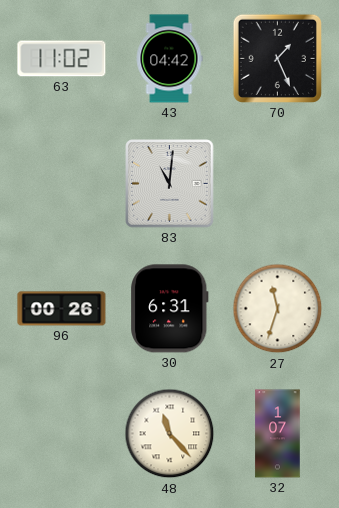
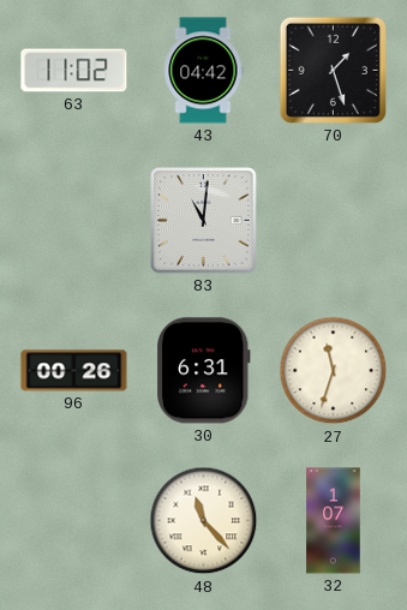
70: 1:26 -> 1:27
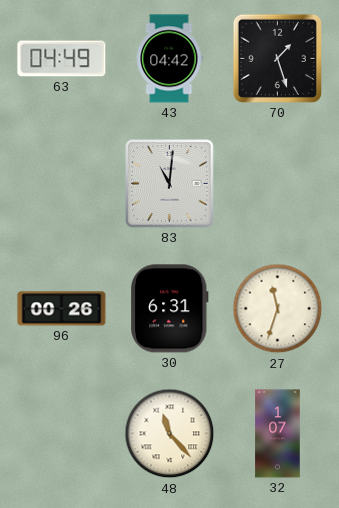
63: 11:02 -> 04:49
